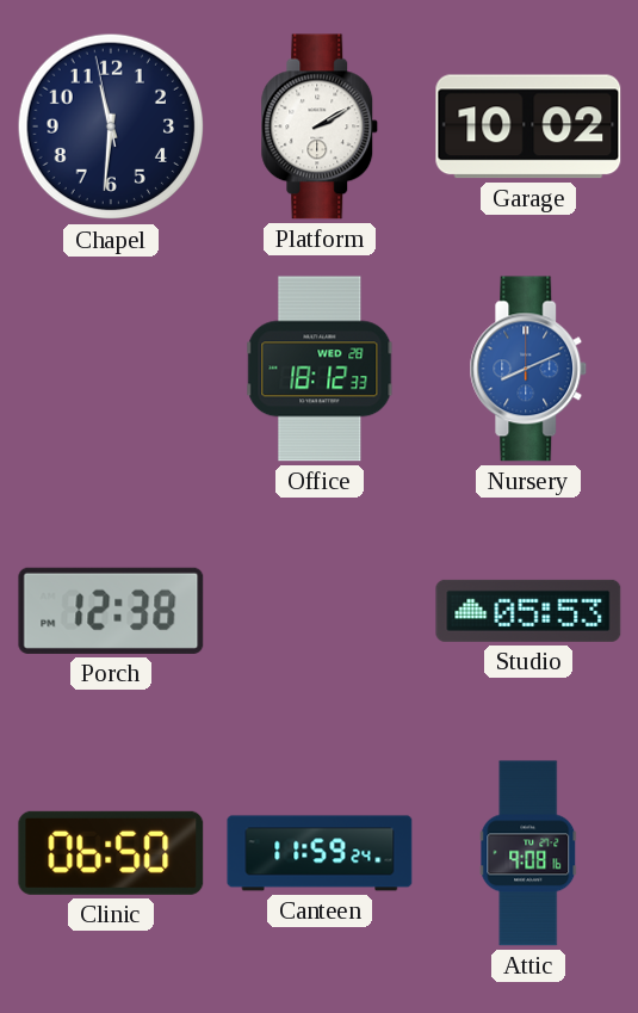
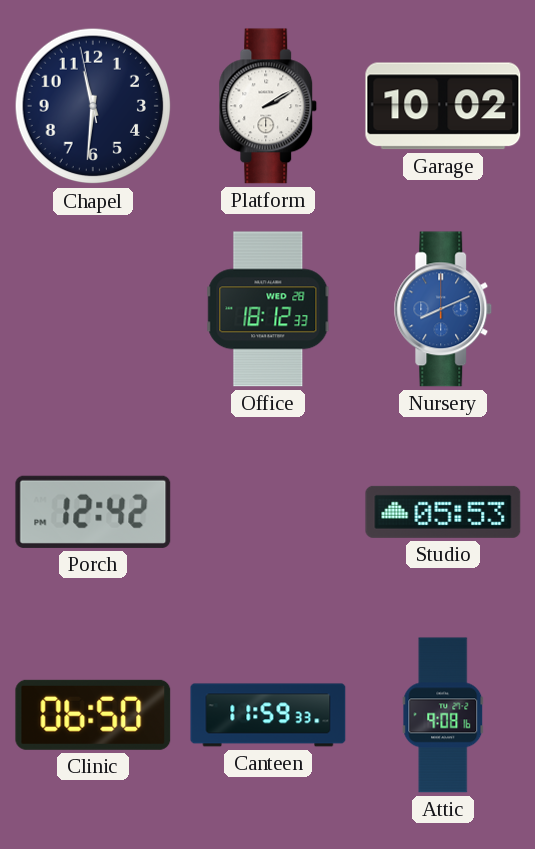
Porch: 12:38 -> 12:42
Canteen: 11:59:24 -> 11:59:33
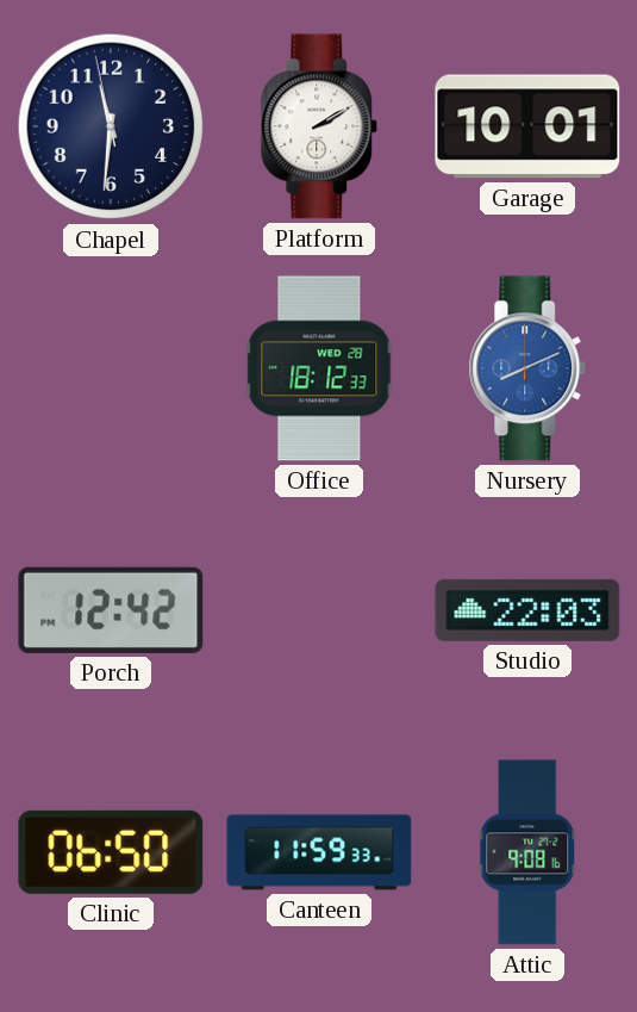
Garage: 10:02 -> 10:01
Studio: 05:53 -> 22:03
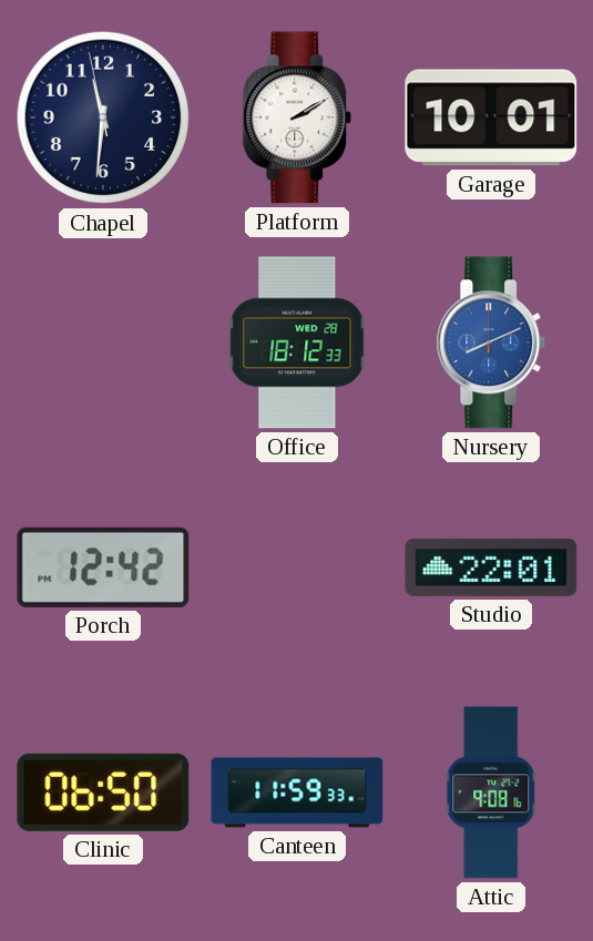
Studio: 22:03 -> 22:01
